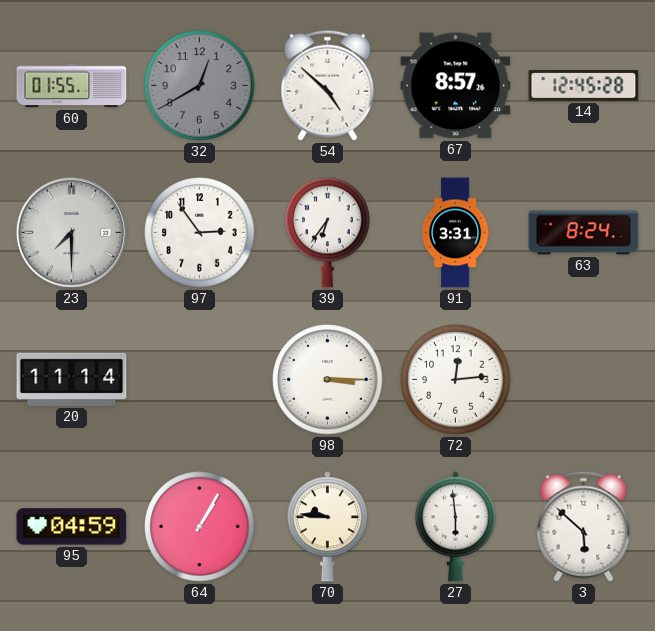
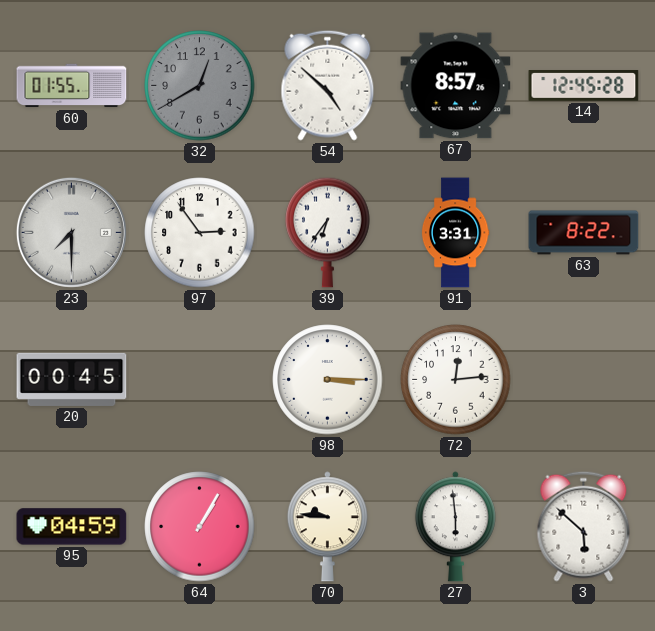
63: 8:24 -> 8:22
20: 11:14 -> 00:45
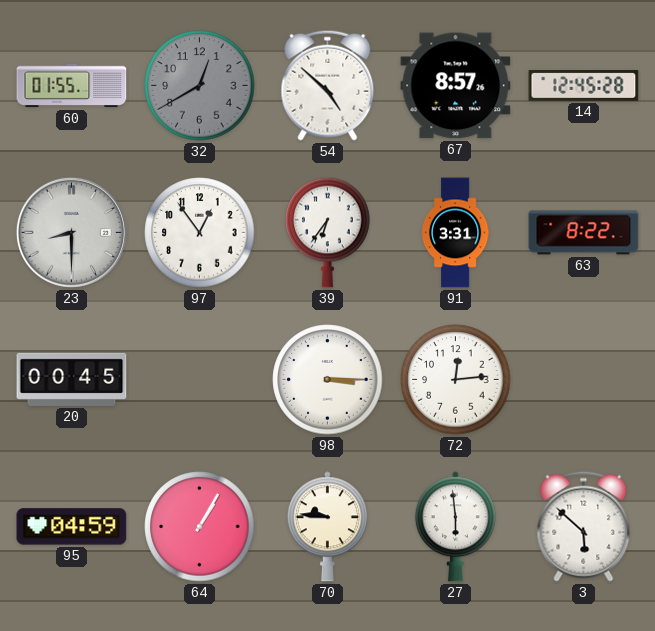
23: 7:30 -> 8:30
97: 2:54 -> 12:54
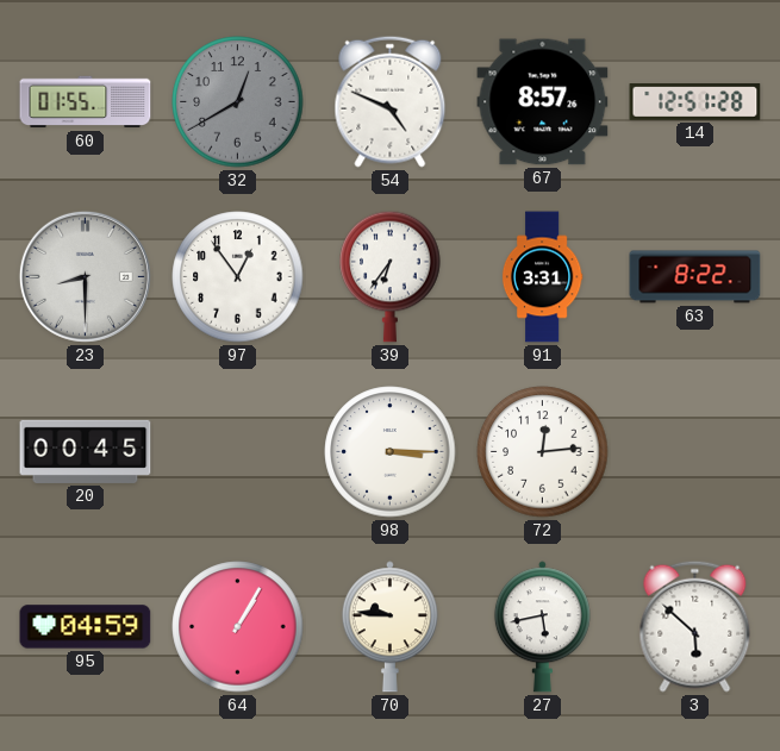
54: 4:52 -> 4:49
14: 12:45 -> 12:51
27: 5:59 -> 5:43
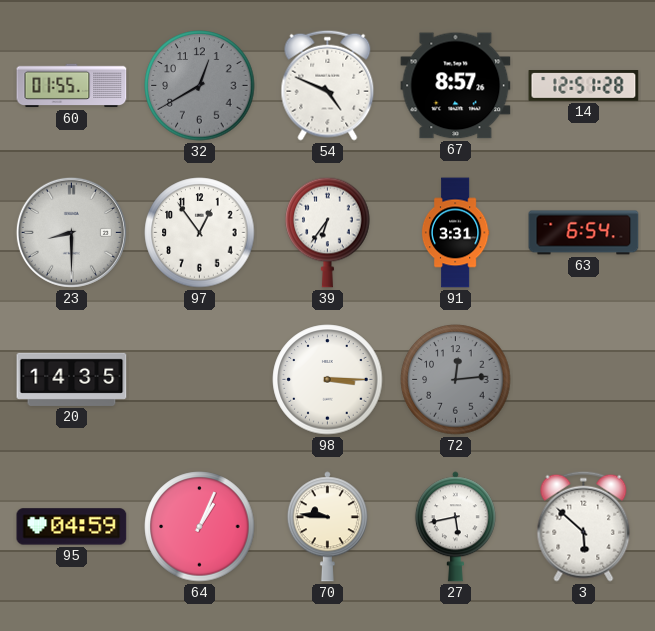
63: 8:22 -> 6:54
20: 00:45 -> 14:35
72 dial: white -> grey
64: 1:05 -> 1:04
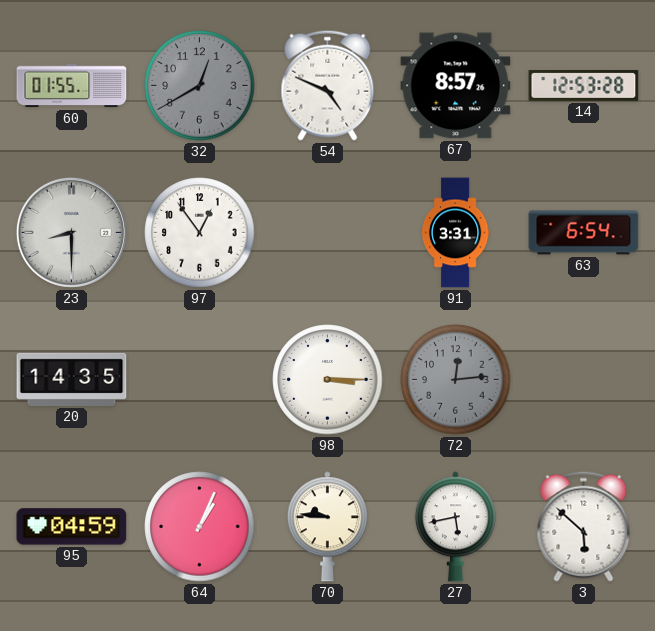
14: 12:51 -> 12:53
39: 6:36 -> none
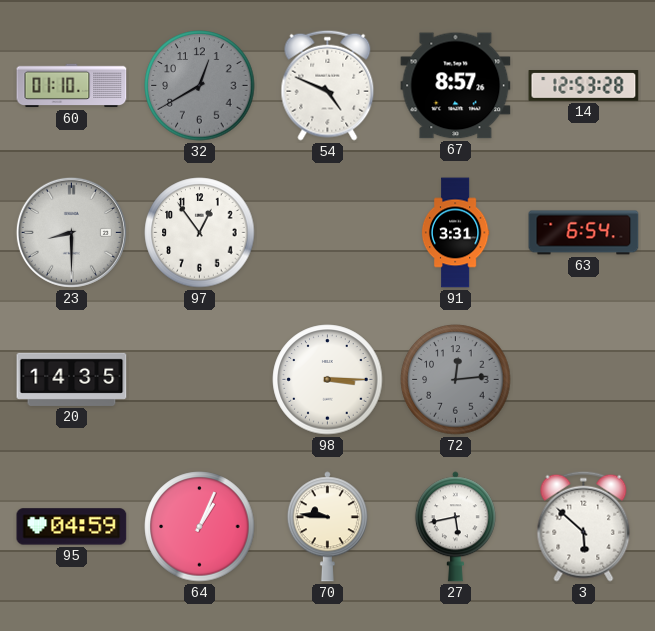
60: 01:55 -> 01:10
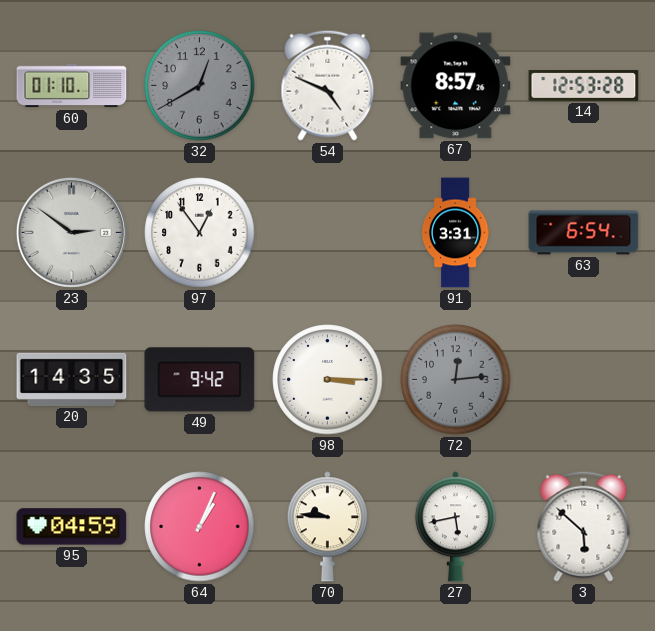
23: 8:30 -> 2:51
49: none -> 9:42
